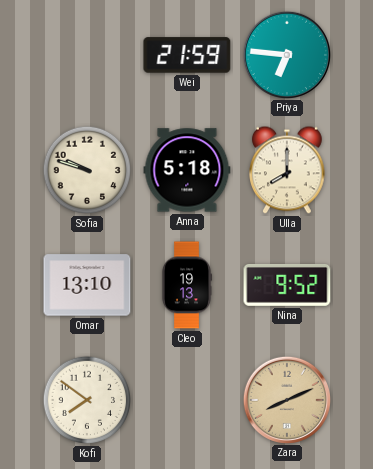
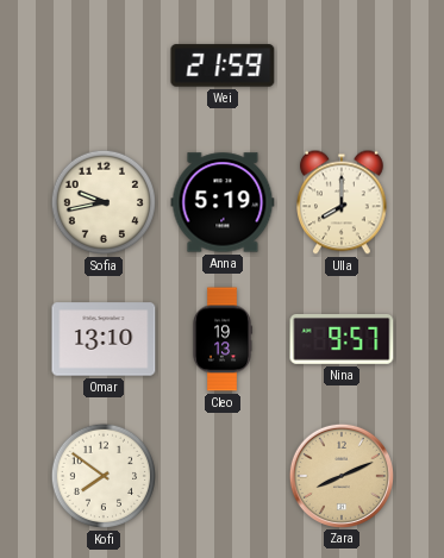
Priya: 6:46 -> none
Sofia: 9:48 -> 9:43
Anna: 5:18 -> 5:19
Nina: 9:52 -> 9:57
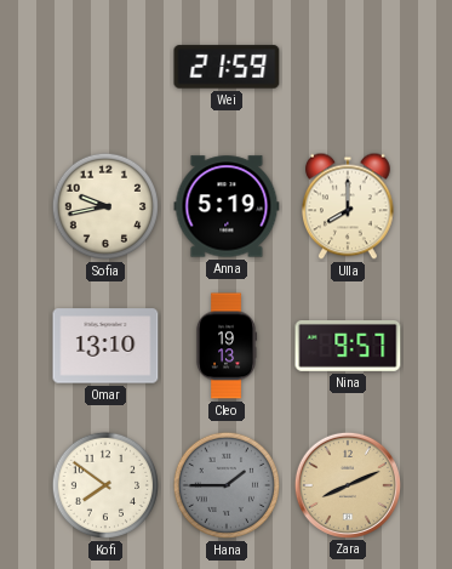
Hana: none -> 1:45
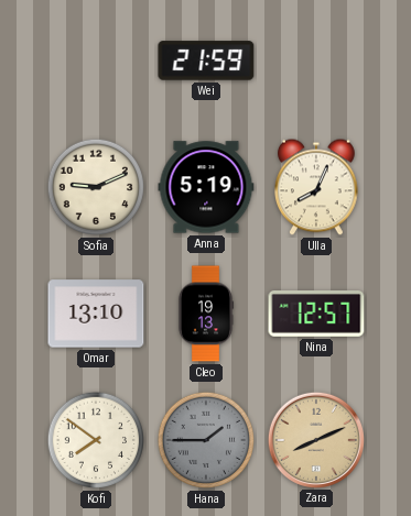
Sofia: 9:43 -> 9:11
Ulla: 8:00 -> 8:04
Nina: 9:57 -> 12:57
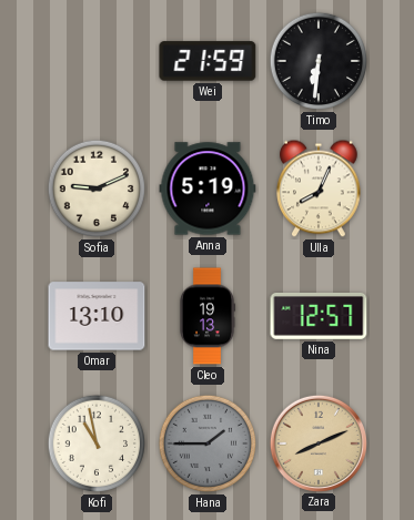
Timo: none -> 6:31
Kofi: 7:51 -> 10:58
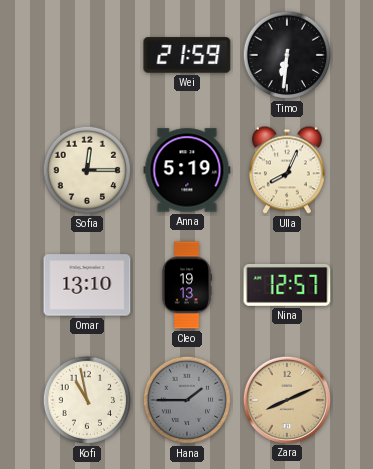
Sofia: 9:11 -> 12:15
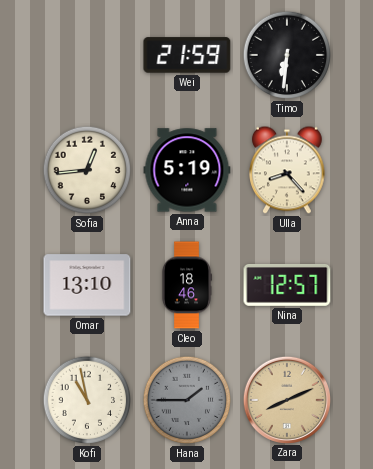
Sofia: 12:15 -> 12:44
Ulla: 8:04 -> 8:23
Cleo: 19:13 -> 18:46
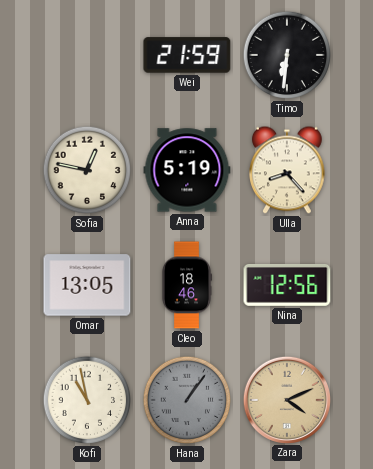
Sofia: 12:44 -> 12:47
Omar: 13:10 -> 13:05
Nina: 12:57 -> 12:56
Hana: 1:45 -> 1:06
Zara: 8:11 -> 4:11
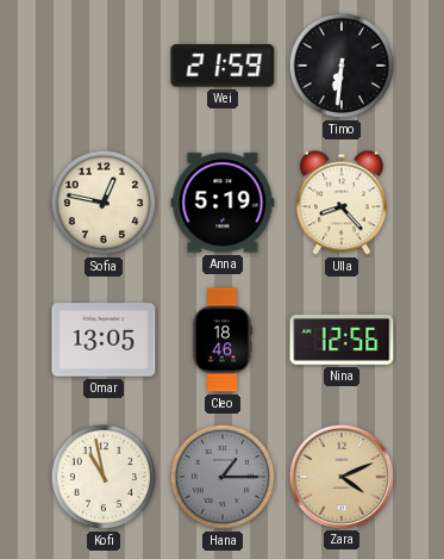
Hana: 1:06 -> 1:15
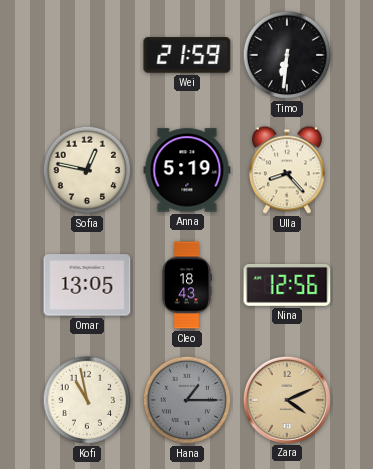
Cleo: 18:46 -> 18:43
